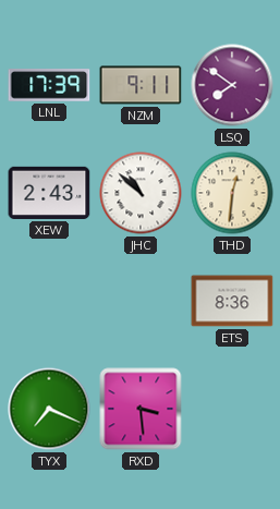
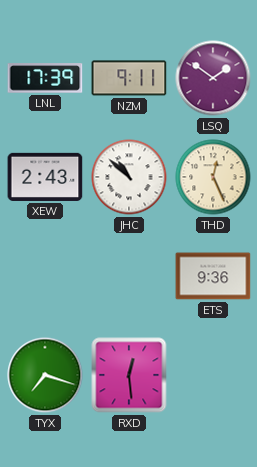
LSQ: 7:51 -> 1:51
THD: 12:31 -> 12:26
ETS: 8:36 -> 9:36
TYX: 7:19 -> 7:18
RXD: 3:29 -> 12:29
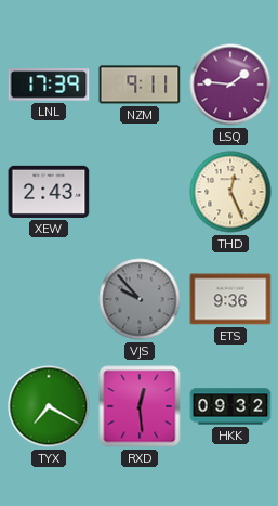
LSQ: 1:51 -> 1:46
JHC: 10:52 -> none
VJS: none -> 9:53
TYX: 7:18 -> 7:20
HKK: none -> 09:32
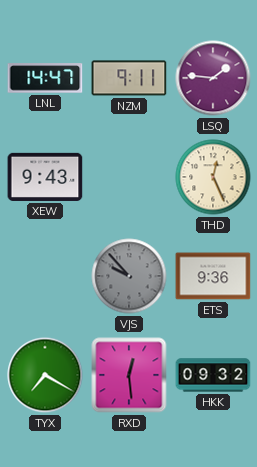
LNL: 17:39 -> 14:47
XEW: 2:43 -> 9:43
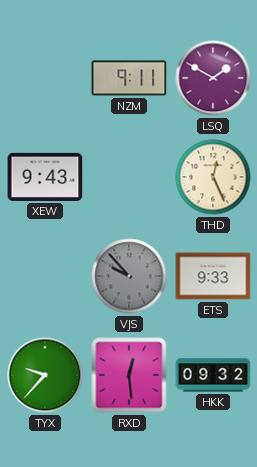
LNL: 14:47 -> none
LSQ: 1:46 -> 1:50
ETS: 9:36 -> 9:33
TYX: 7:20 -> 9:37
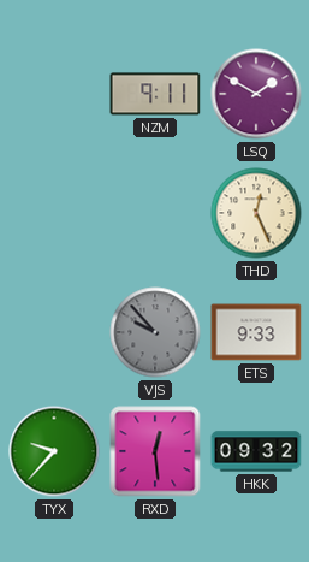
XEW: 9:43 -> none
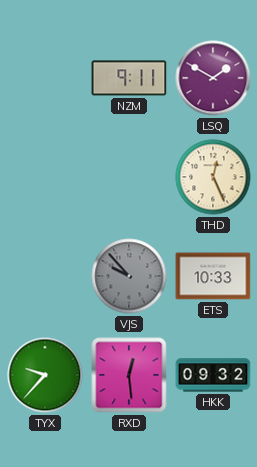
ETS: 9:33 -> 10:33
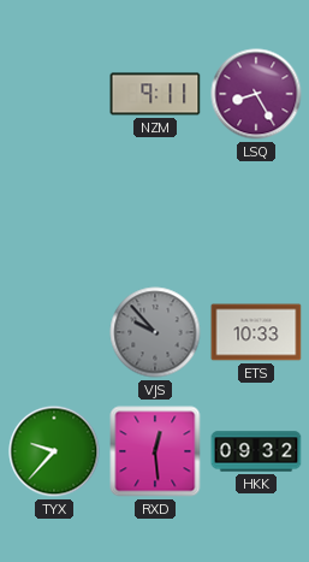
LSQ: 1:50 -> 8:25
THD: 12:26 -> none
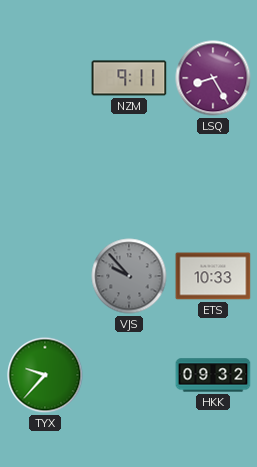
RXD: 12:29 -> none
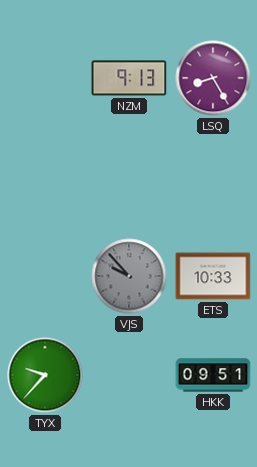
NZM: 9:11 -> 9:13
HKK: 09:32 -> 09:51
